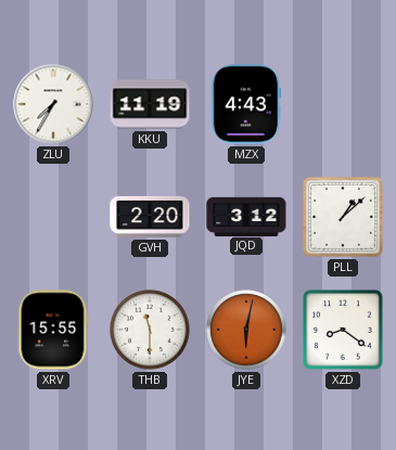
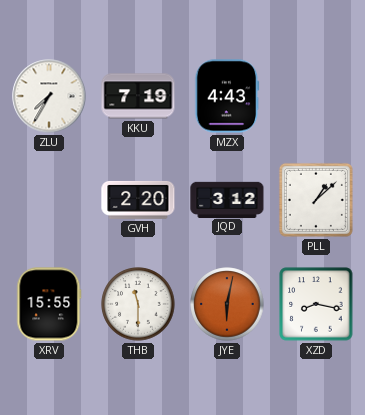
KKU: 11:19 -> 7:19
XZD: 8:21 -> 8:17
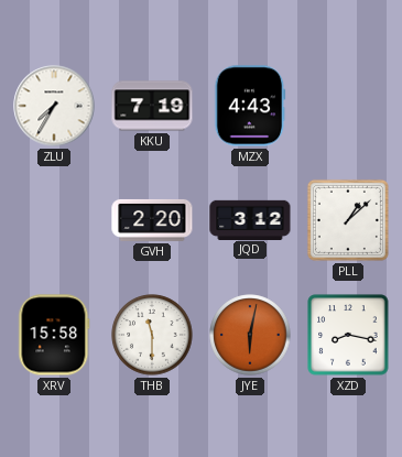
XRV: 15:55 -> 15:58
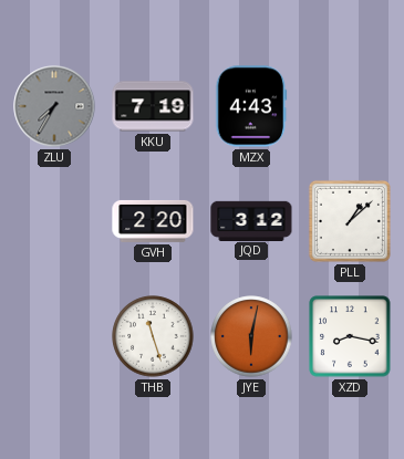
ZLU dial: white -> grey
XRV: 15:58 -> none
THB: 11:30 -> 11:27
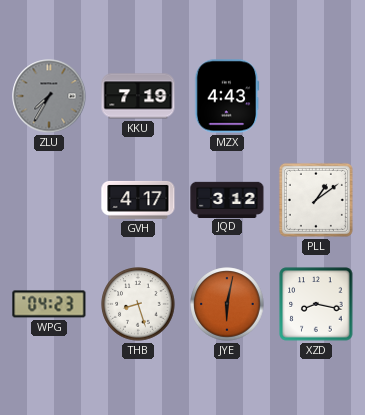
GVH: 2:20 -> 4:17
PLL: 1:08 -> 1:09
WPG: none -> 04:23
THB: 11:27 -> 8:27
